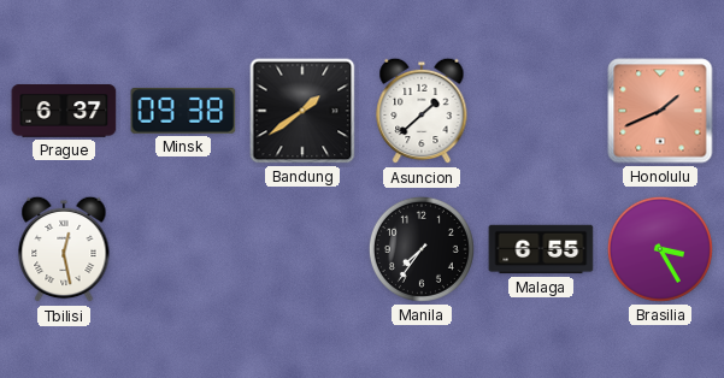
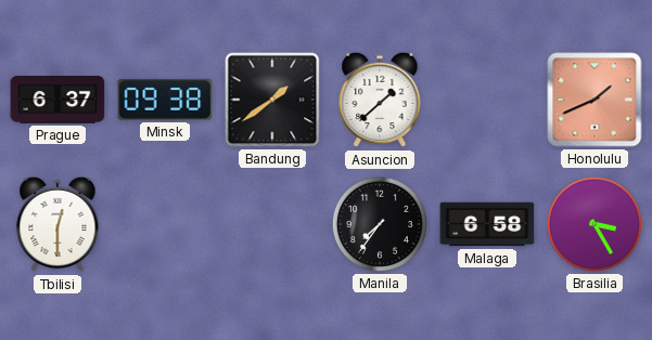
Tbilisi: 12:28 -> 12:30
Malaga: 6:55 -> 6:58
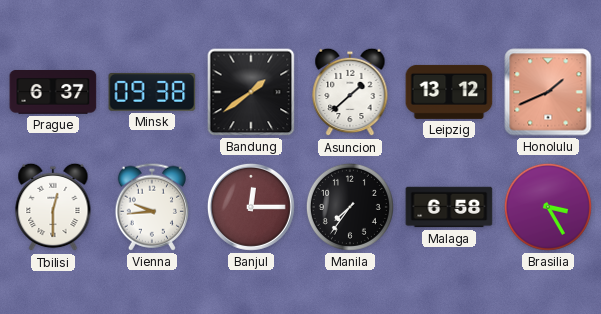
Leipzig: none -> 13:12
Vienna: none -> 9:44
Banjul: none -> 12:15
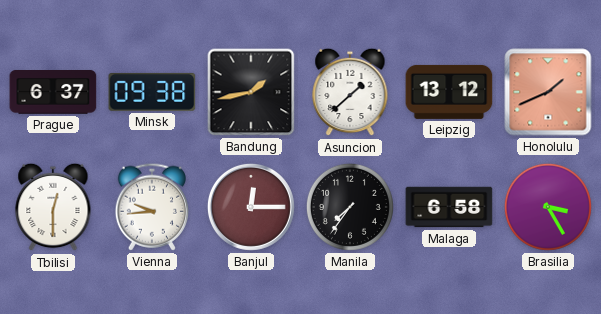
Bandung: 1:39 -> 1:43
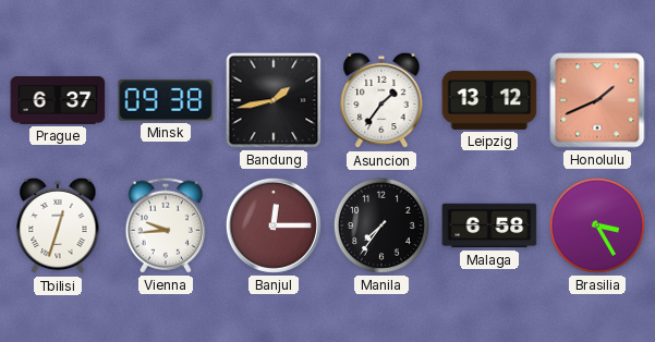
Asuncion: 1:38 -> 1:36
Tbilisi: 12:30 -> 12:33
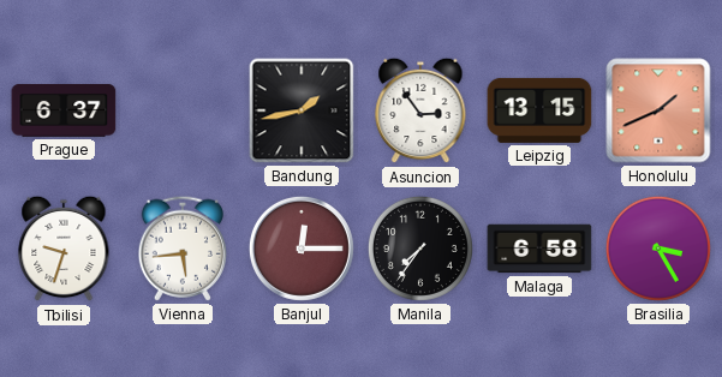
Minsk: 09:38 -> none
Asuncion: 1:36 -> 2:54
Leipzig: 13:12 -> 13:15
Tbilisi: 12:33 -> 9:33
Vienna: 9:44 -> 5:44
